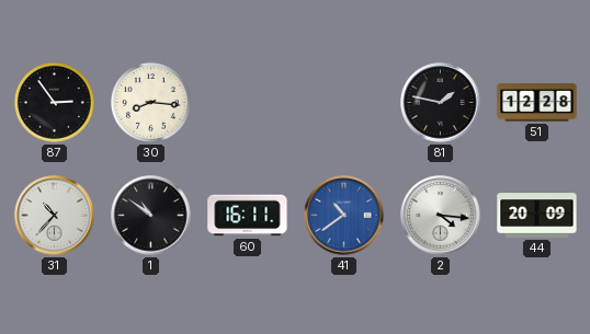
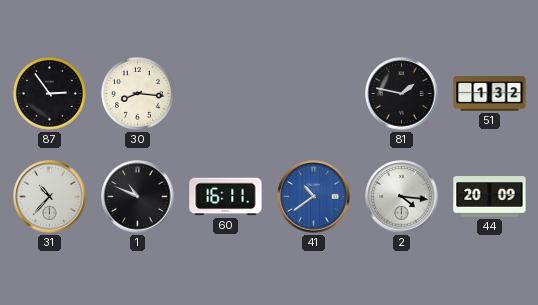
51: 12:28 -> 1:32
1: 10:51 -> 10:49
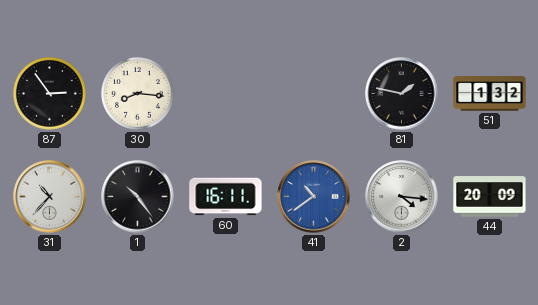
1: 10:49 -> 10:24
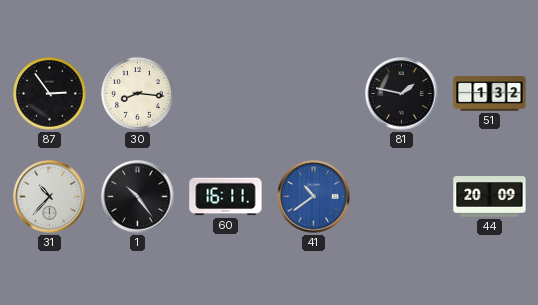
2: 4:16 -> none
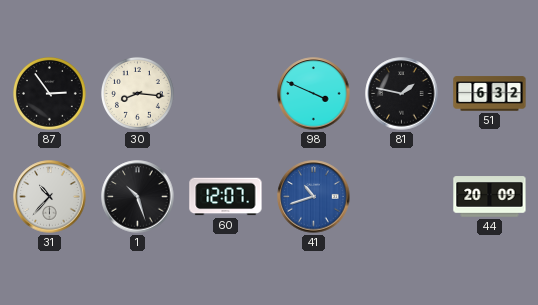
98: none -> 3:49
51: 1:32 -> 6:32
1: 10:24 -> 10:27
60: 16:11 -> 12:07
41: 10:39 -> 10:42
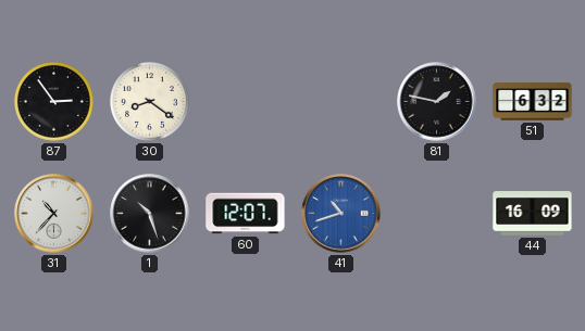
30: 8:16 -> 8:21
98: 3:49 -> none
44: 20:09 -> 16:09
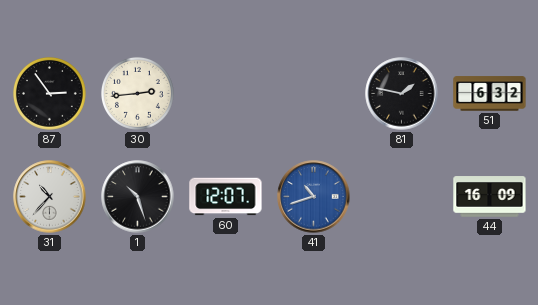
30: 8:21 -> 2:44
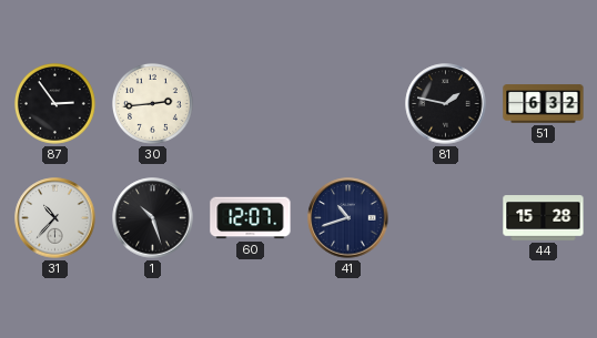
41 dial: blue -> navy
44: 16:09 -> 15:28
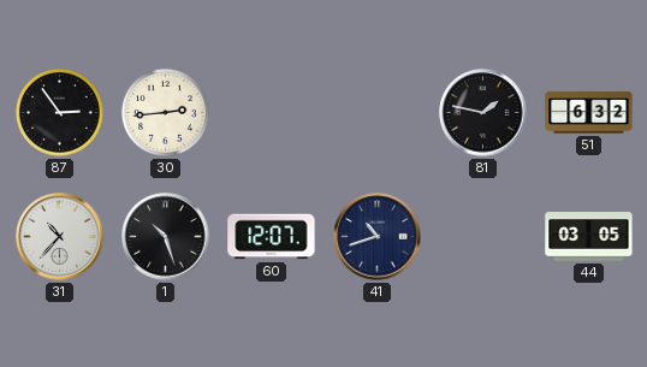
44: 15:28 -> 03:05
